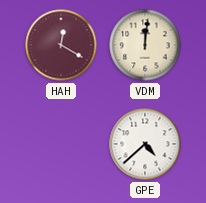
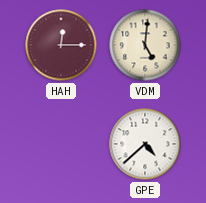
HAH: 12:20 -> 12:15
VDM: 12:01 -> 5:01
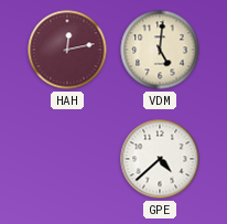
HAH: 12:15 -> 12:13
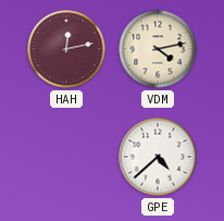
VDM: 5:01 -> 4:13
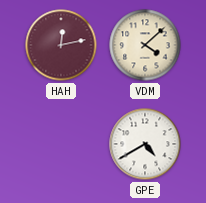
VDM: 4:13 -> 4:08
GPE: 4:38 -> 4:40
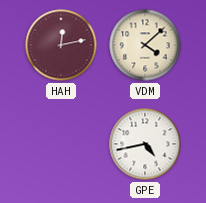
GPE: 4:40 -> 4:43
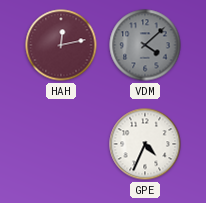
VDM dial: cream -> grey
GPE: 4:43 -> 4:34
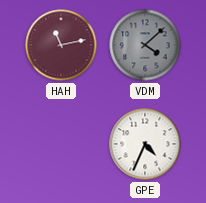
HAH: 12:13 -> 11:13
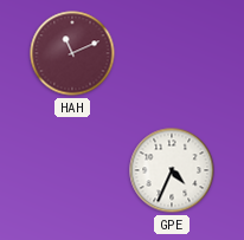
HAH: 11:13 -> 11:11
VDM: 4:08 -> none
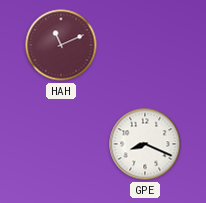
GPE: 4:34 -> 8:19
